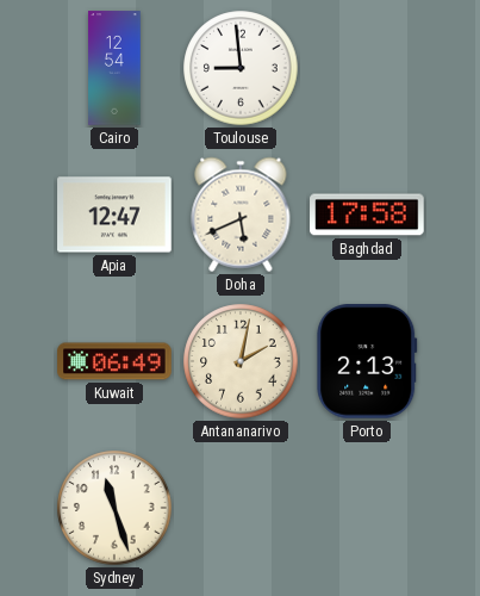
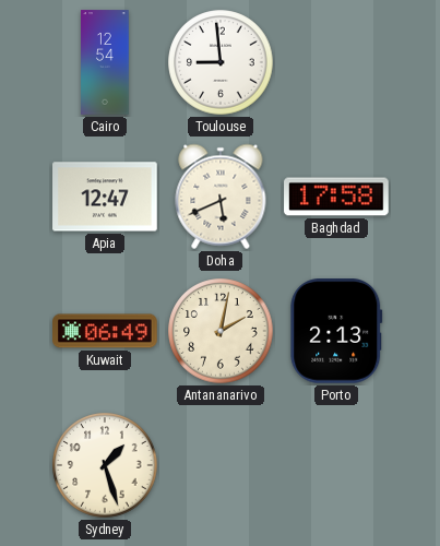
Sydney: 11:27 -> 1:27
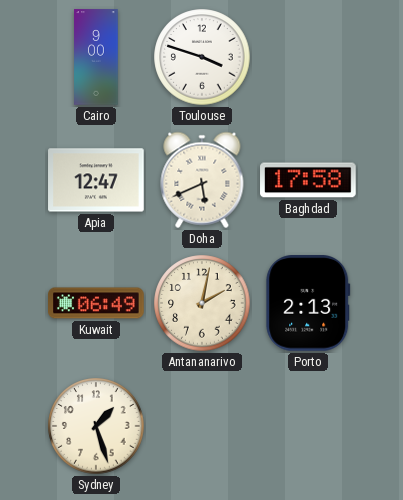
Cairo: 12:54 -> 9:00
Toulouse: 8:59 -> 3:48
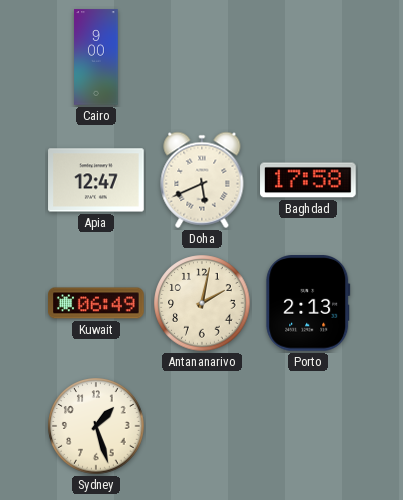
Toulouse: 3:48 -> none
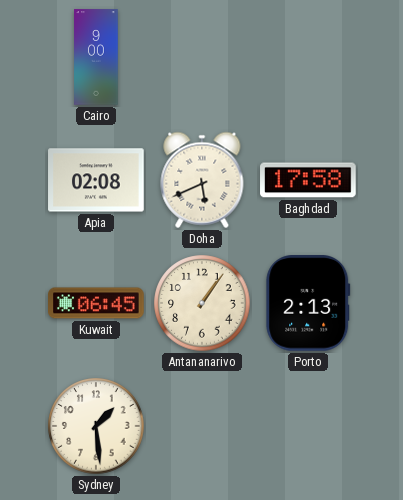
Apia: 12:47 -> 02:08
Kuwait: 06:49 -> 06:45
Antananarivo: 2:02 -> 1:06
Sydney: 1:27 -> 1:29
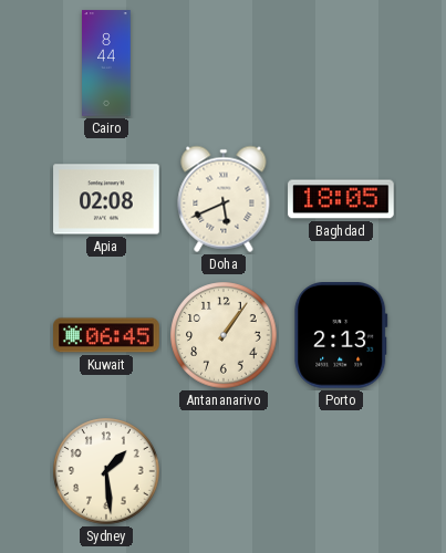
Cairo: 9:00 -> 8:44
Baghdad: 17:58 -> 18:05
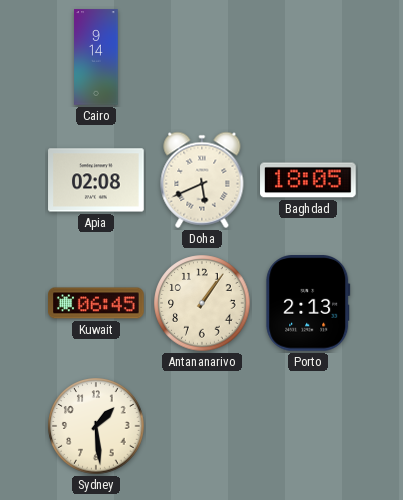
Cairo: 8:44 -> 9:14
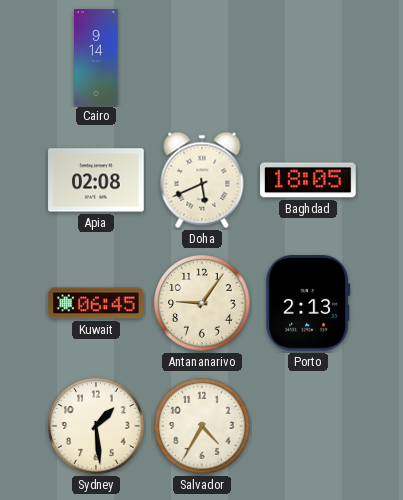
Antananarivo: 1:06 -> 9:06
Salvador: none -> 4:35
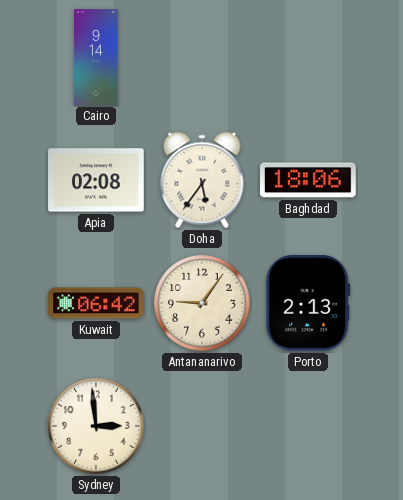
Doha: 5:41 -> 5:36
Baghdad: 18:05 -> 18:06
Kuwait: 06:45 -> 06:42
Sydney: 1:29 -> 2:59
Salvador: 4:35 -> none
